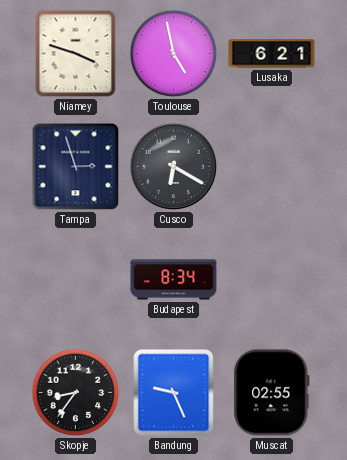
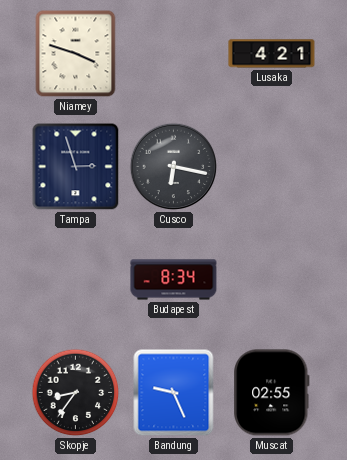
Toulouse: 4:58 -> none
Lusaka: 6:21 -> 4:21
Cusco: 6:20 -> 6:17
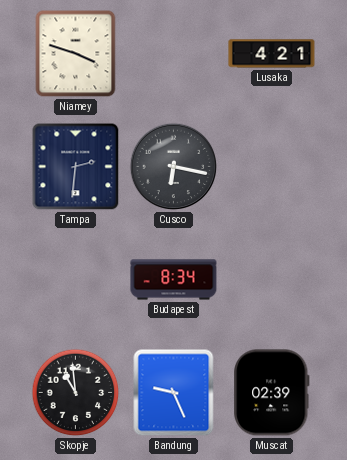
Tampa: 2:57 -> 2:31
Skopje: 8:36 -> 10:59
Muscat: 02:55 -> 02:39
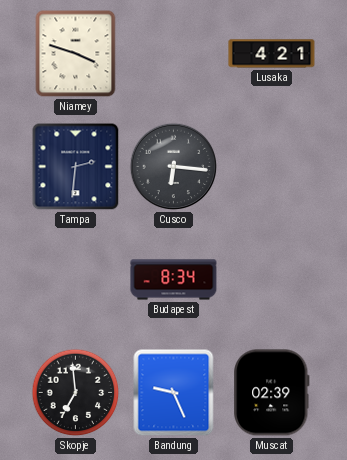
Cusco: 6:17 -> 6:16
Skopje: 10:59 -> 6:59
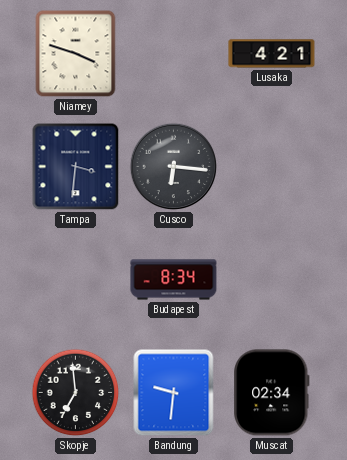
Tampa: 2:31 -> 3:31
Bandung: 9:26 -> 9:31
Muscat: 02:39 -> 02:34
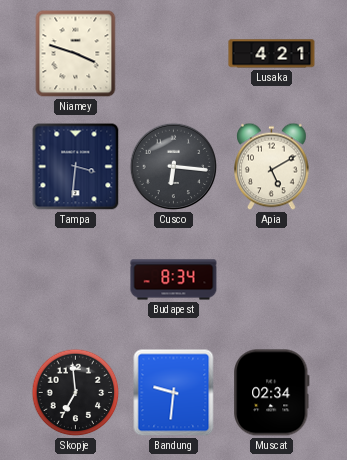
Apia: none -> 5:10
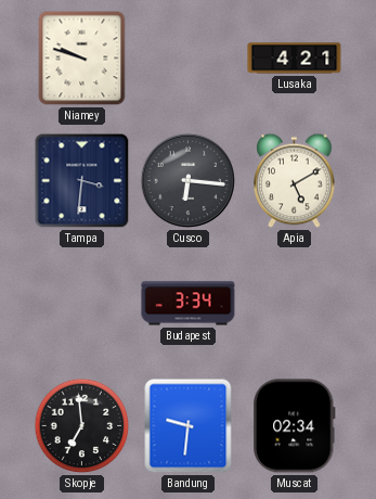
Niamey: 3:48 -> 9:48
Budapest: 8:34 -> 3:34
